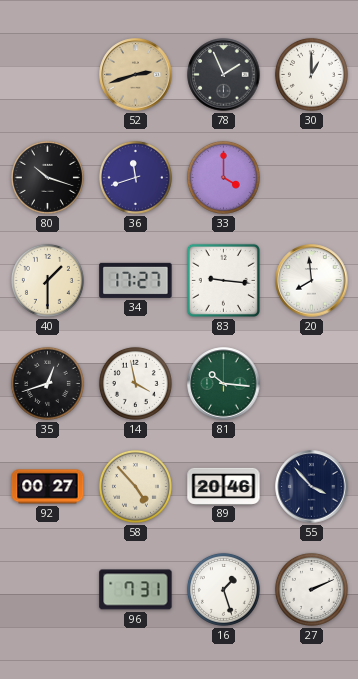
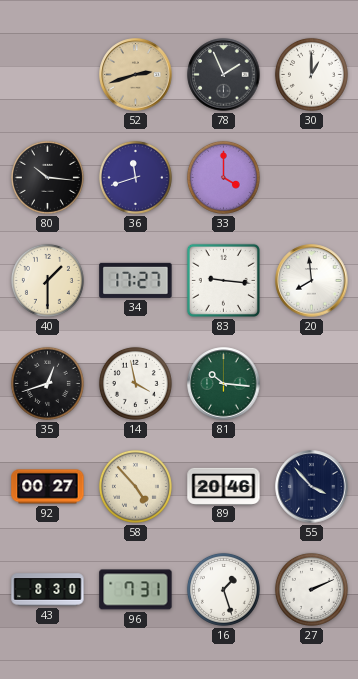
80: 10:18 -> 10:16
43: none -> 8:30
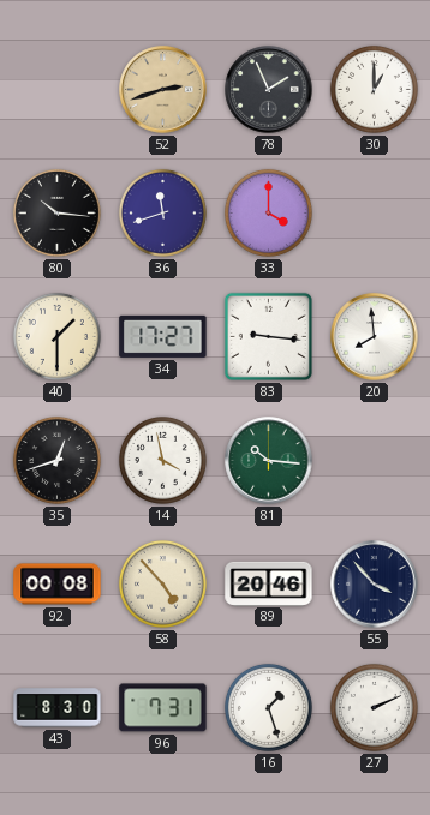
92: 00:27 -> 00:08
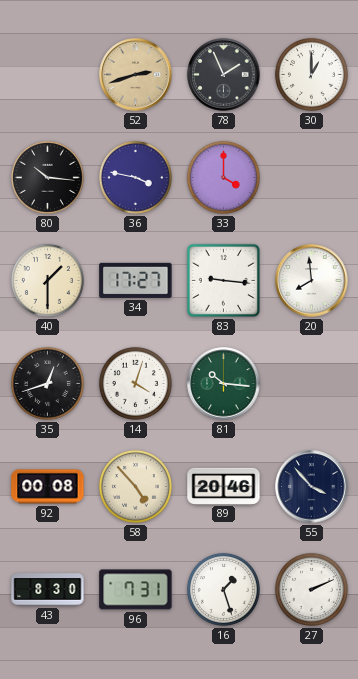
36: 11:42 -> 3:47
14: 3:58 -> 4:03
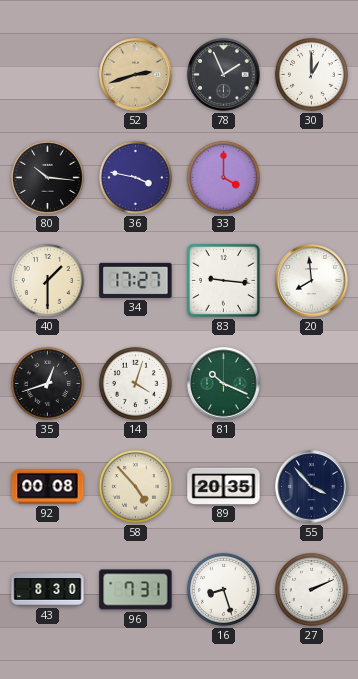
81: 10:16 -> 10:19
89: 20:46 -> 20:35
16: 1:27 -> 8:27
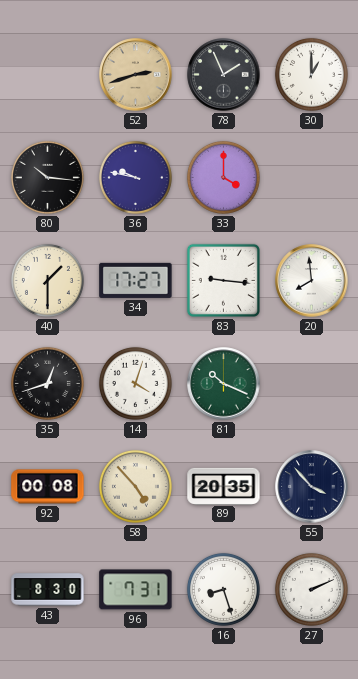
36: 3:47 -> 9:47
